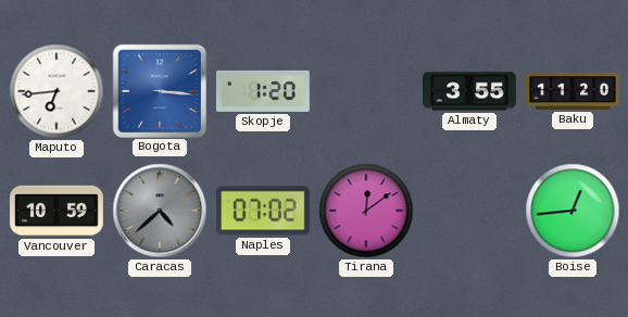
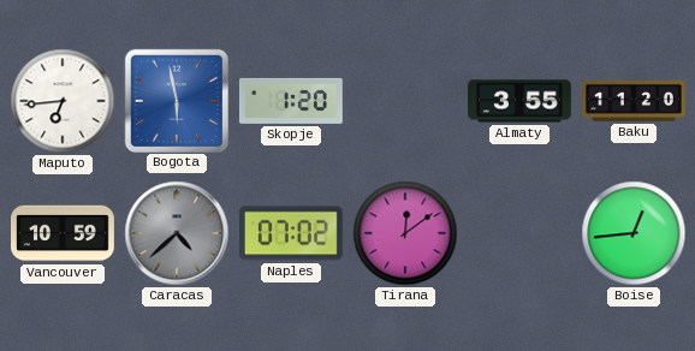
Bogota: 3:16 -> 5:58
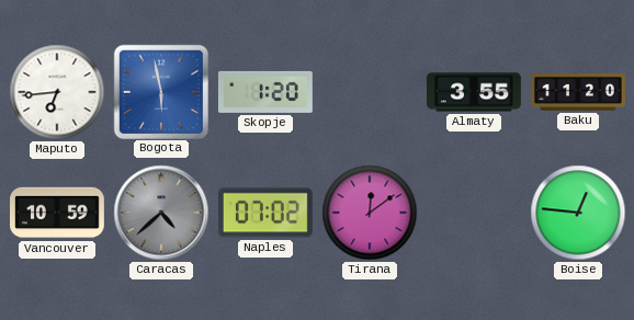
Boise: 12:44 -> 12:46
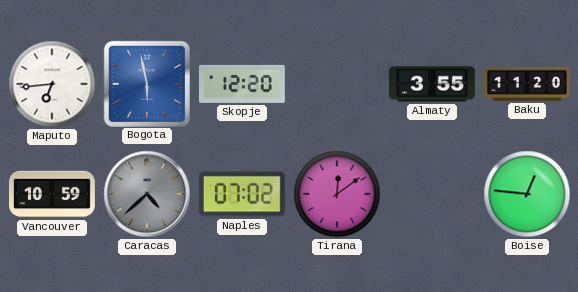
Skopje: 1:20 -> 12:20
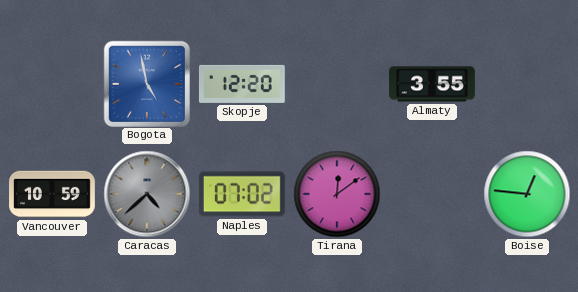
Maputo: 6:44 -> none
Bogota: 5:58 -> 4:58
Baku: 11:20 -> none
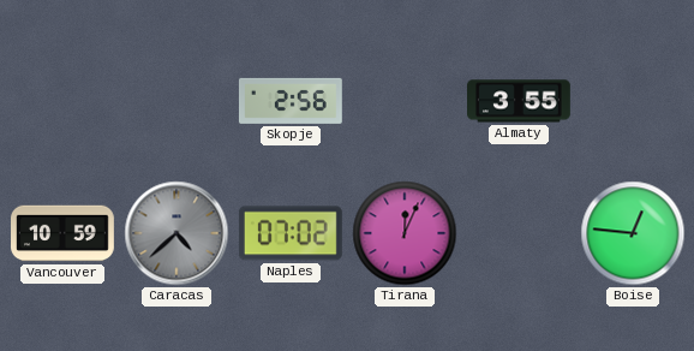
Bogota: 4:58 -> none
Skopje: 12:20 -> 2:56
Tirana: 12:09 -> 12:04
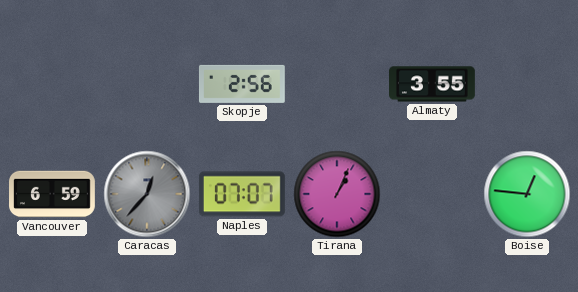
Vancouver: 10:59 -> 6:59
Caracas: 4:38 -> 12:37
Naples: 07:02 -> 07:07
Tirana: 12:04 -> 1:04
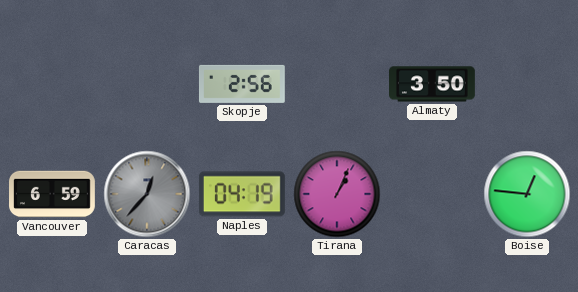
Almaty: 3:55 -> 3:50
Naples: 07:07 -> 04:19
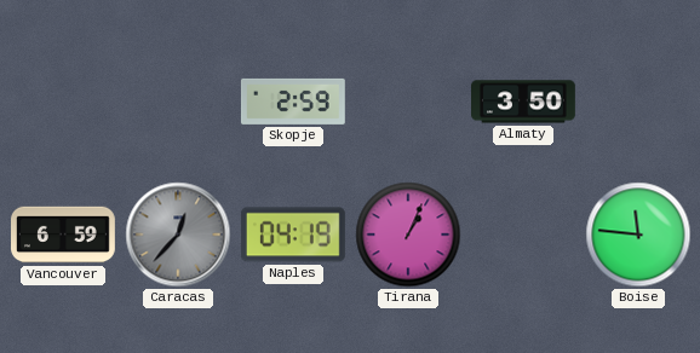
Skopje: 2:56 -> 2:59
Boise: 12:46 -> 11:46
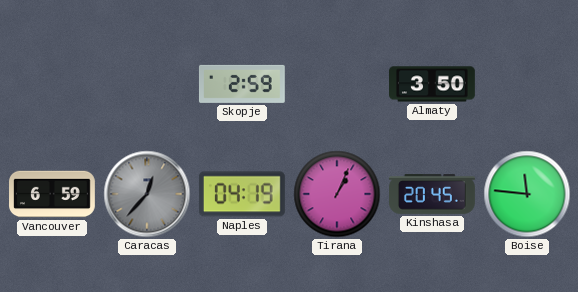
Kinshasa: none -> 20:45
